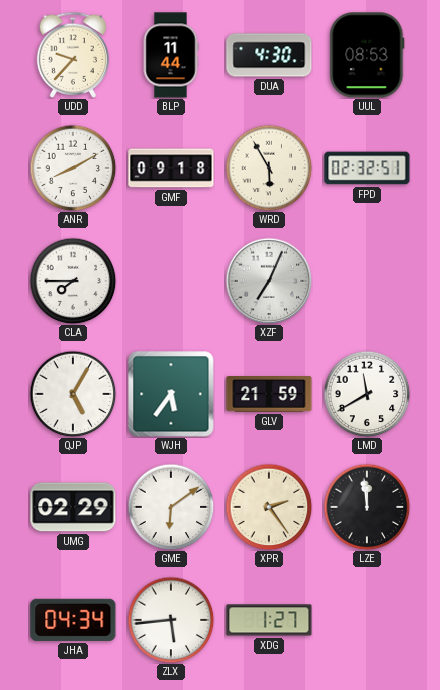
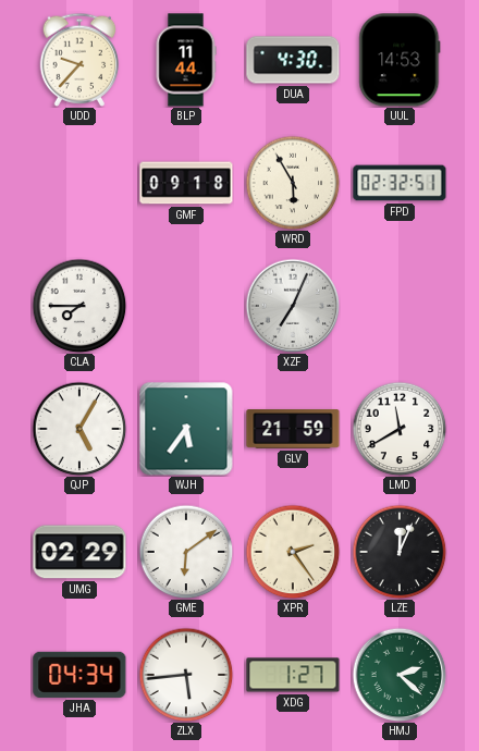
UUL: 08:53 -> 14:53
ANR: 8:10 -> none
LZE: 11:59 -> 12:04
HMJ: none -> 2:22
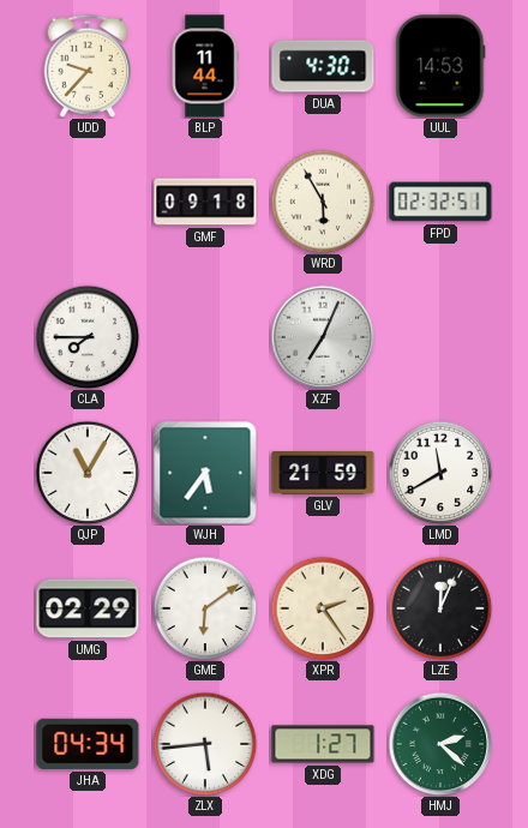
QJP: 5:05 -> 11:05
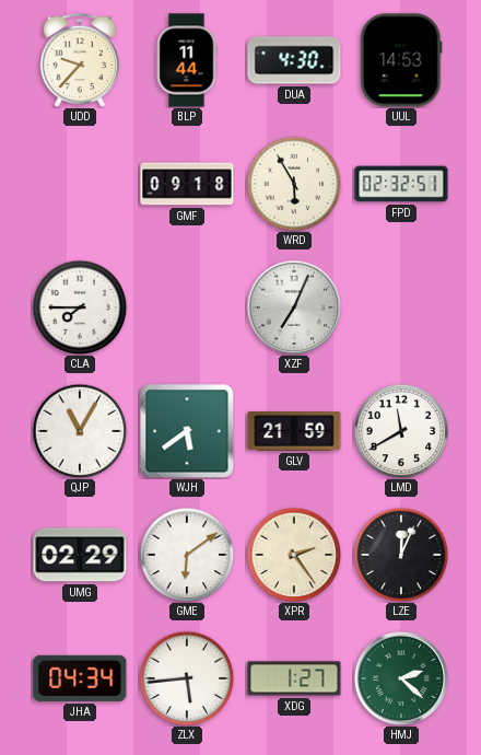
WJH: 5:36 -> 5:39
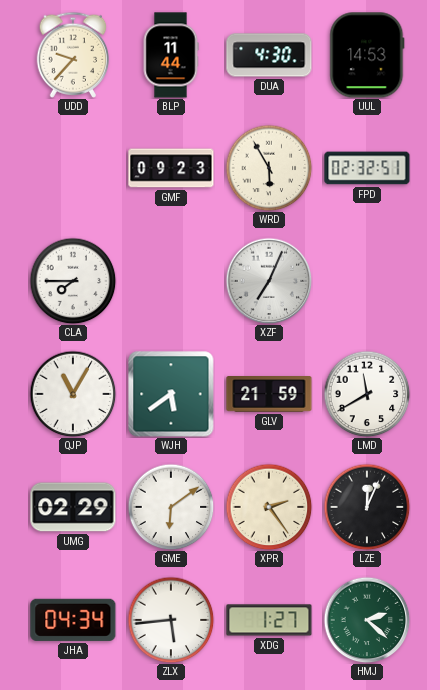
GMF: 09:18 -> 09:23
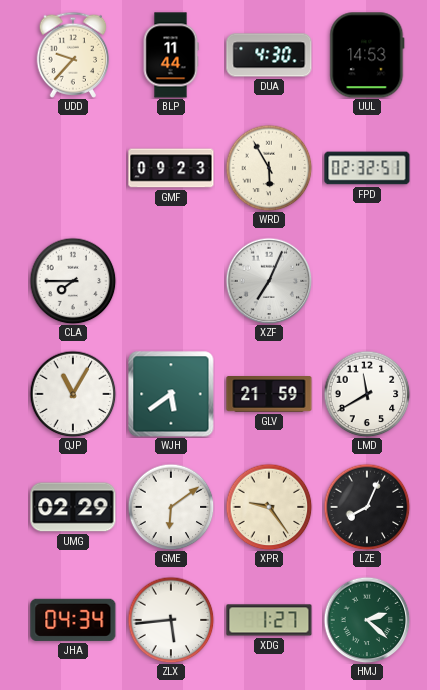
XPR: 2:24 -> 9:24
LZE: 12:04 -> 8:04
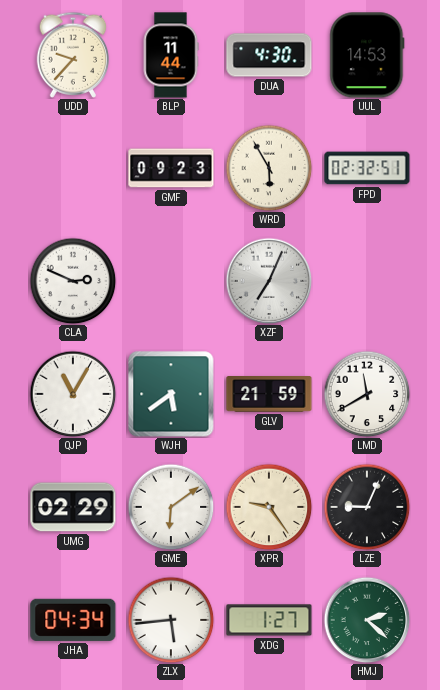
CLA: 7:45 -> 2:49
LZE: 8:04 -> 9:04
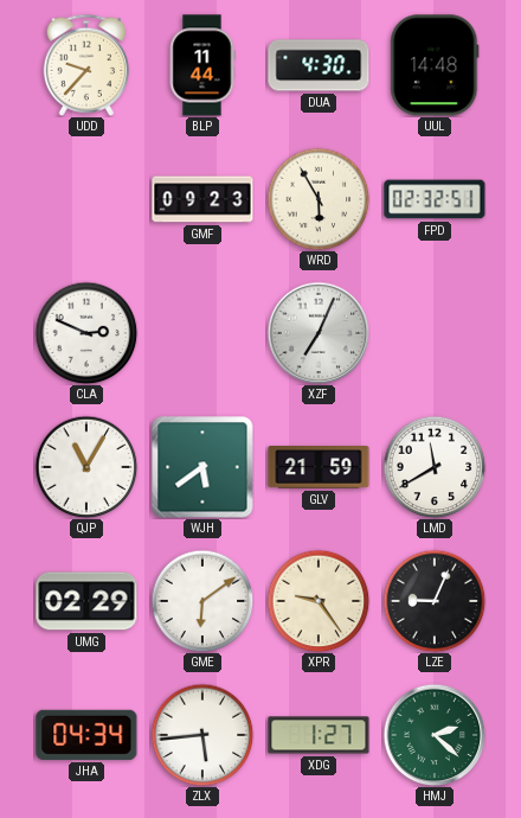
UUL: 14:53 -> 14:48
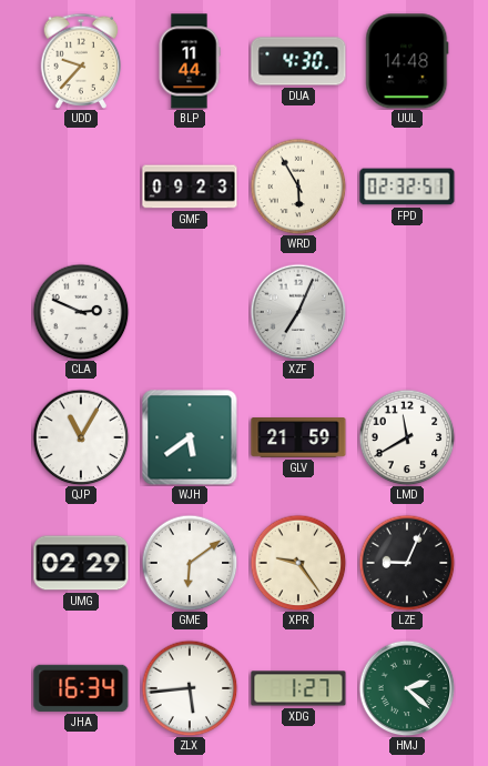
JHA: 04:34 -> 16:34
